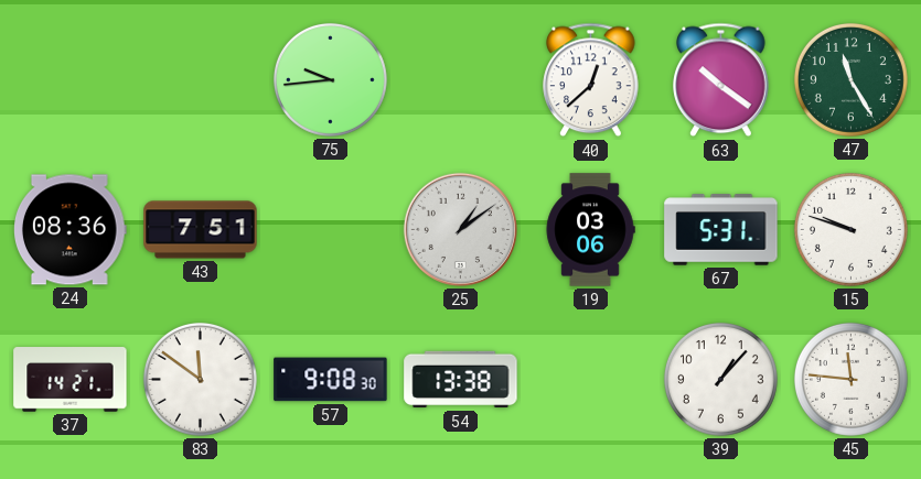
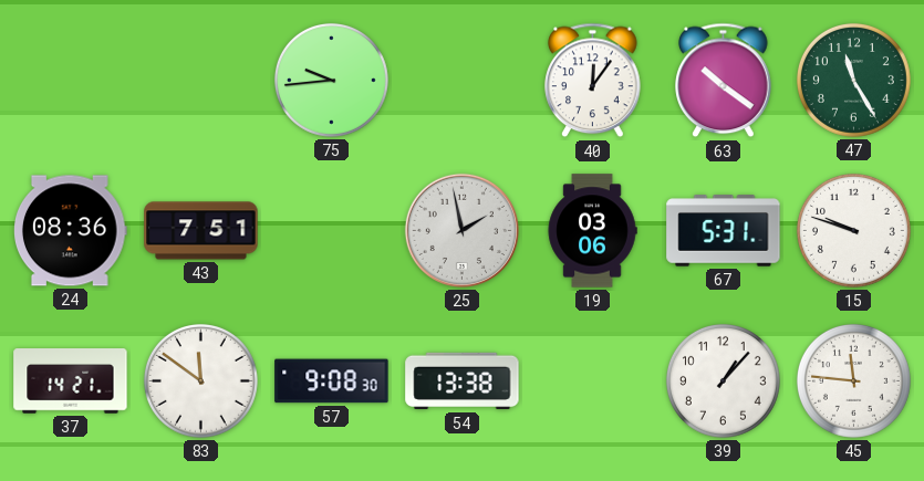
40: 12:38 -> 12:06
25: 1:09 -> 1:58
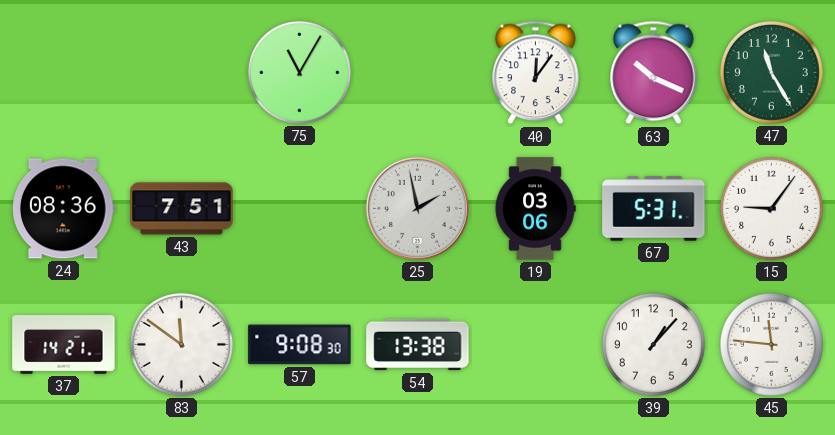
75: 9:44 -> 11:05
63: 10:21 -> 10:19
15: 9:48 -> 9:06
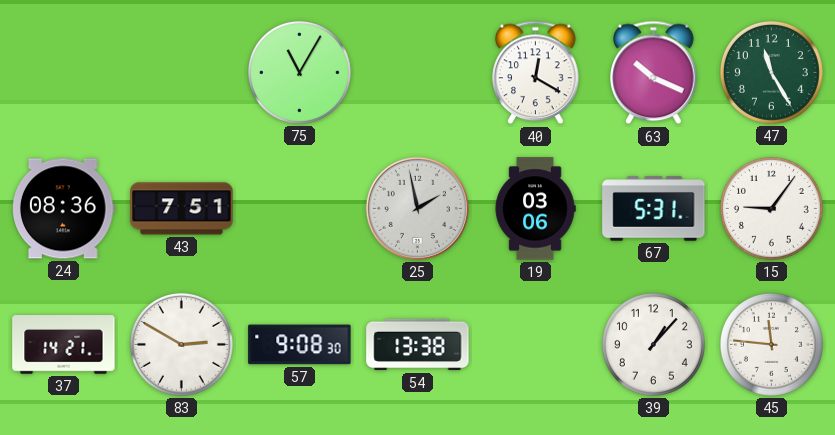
40: 12:06 -> 12:20
83: 11:51 -> 2:50
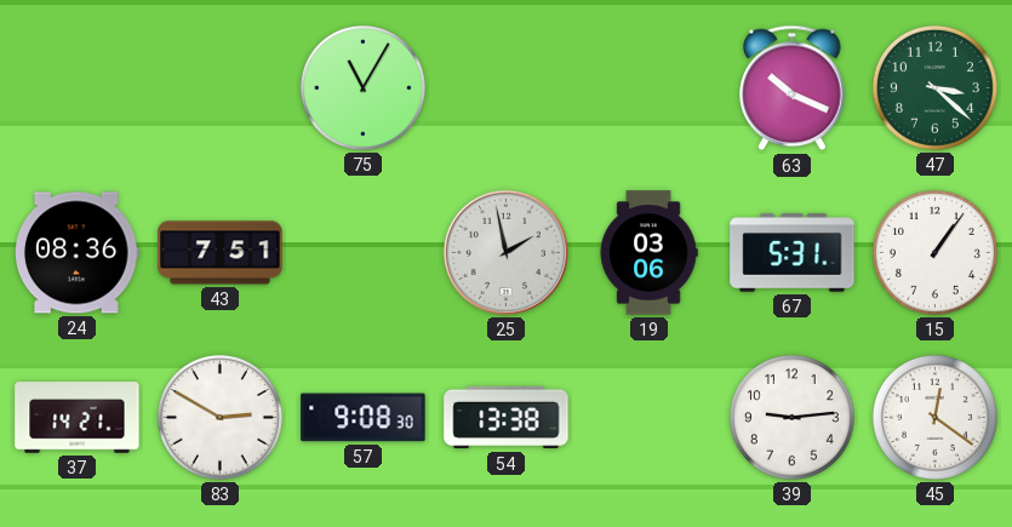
40: 12:20 -> none
47: 11:25 -> 3:22
15: 9:06 -> 1:06
39: 1:07 -> 9:14
45: 11:46 -> 12:21
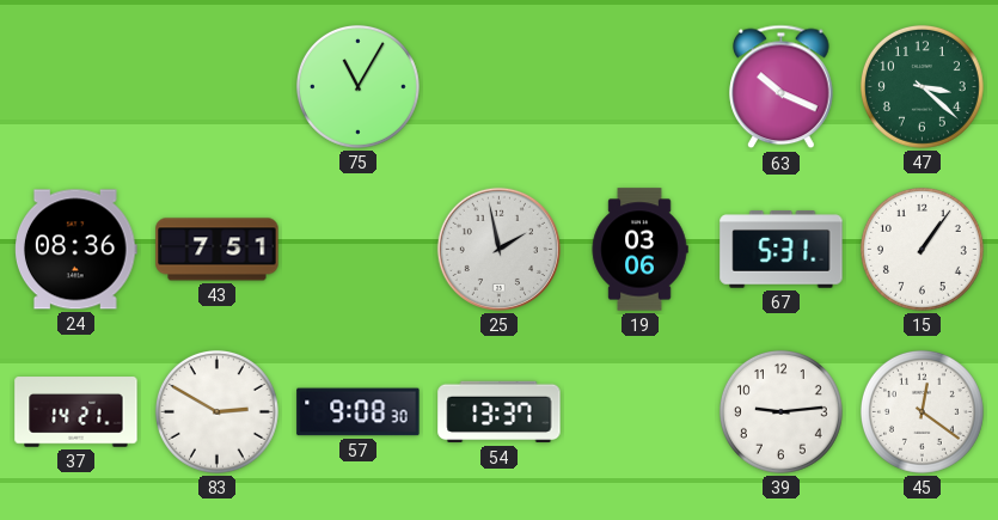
54: 13:38 -> 13:37
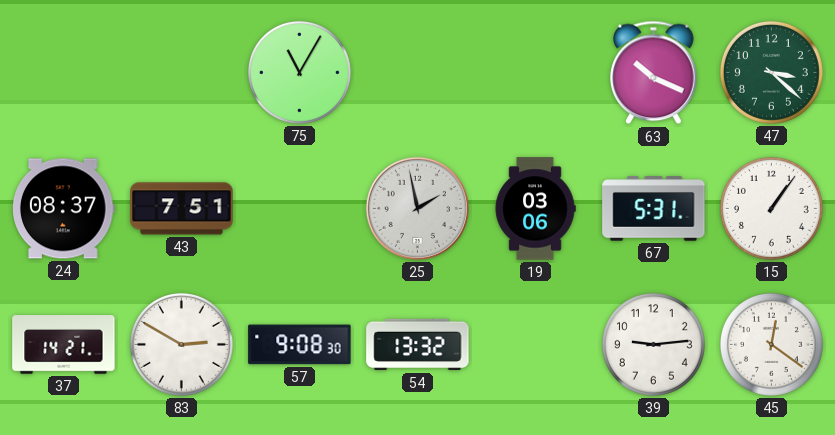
24: 08:36 -> 08:37
54: 13:37 -> 13:32
